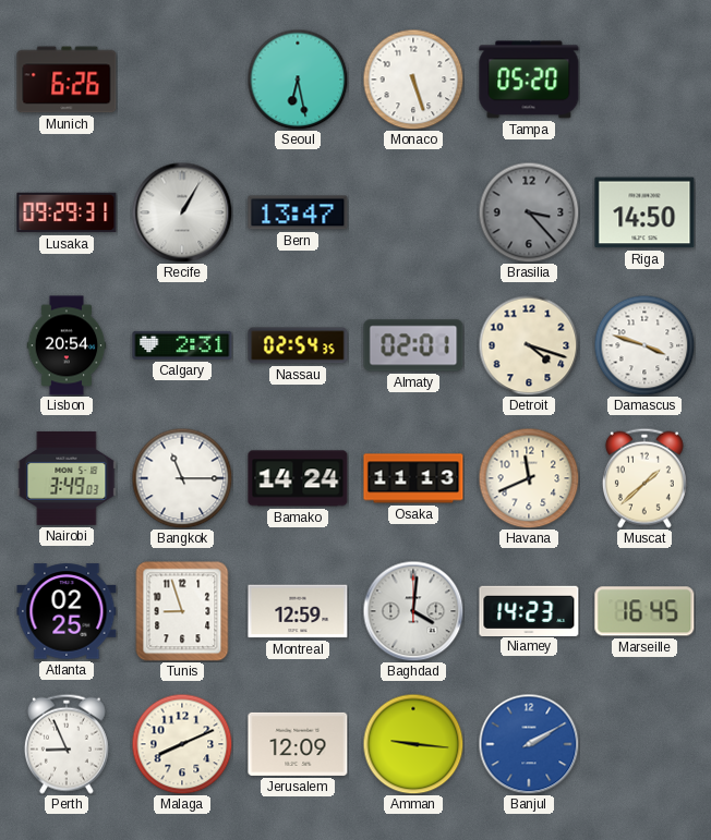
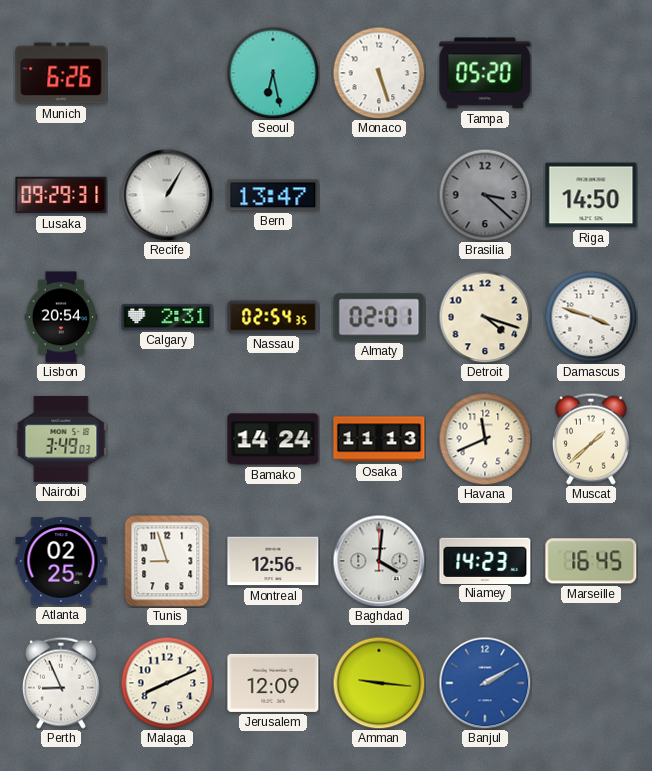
Brasilia: 3:23 -> 3:22
Bangkok: 11:15 -> none
Montreal: 12:59 -> 12:56
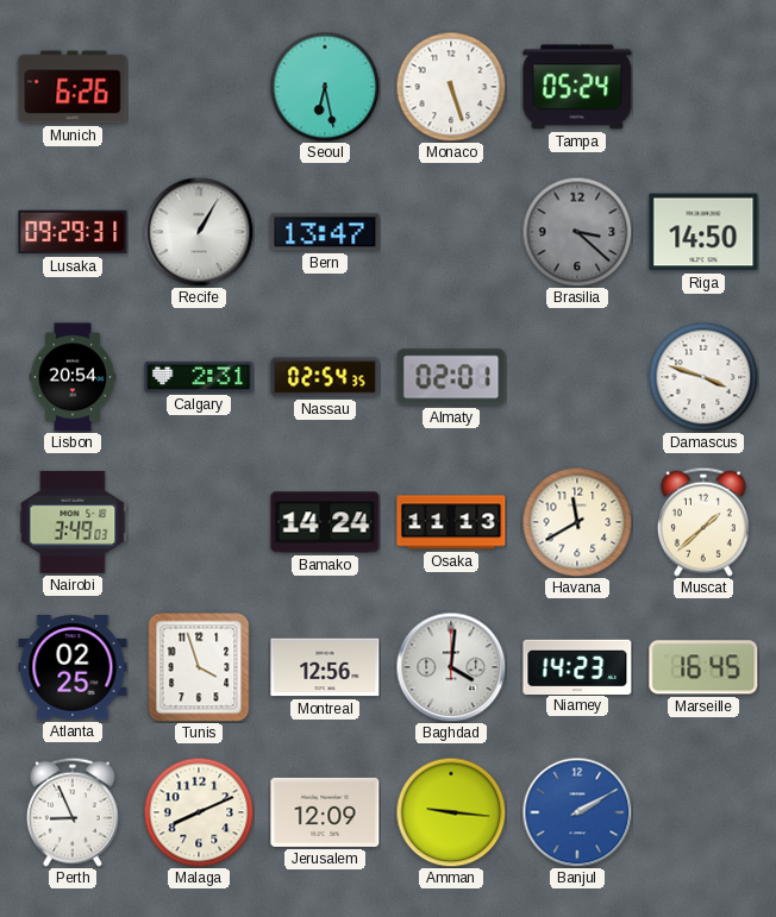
Tampa: 05:20 -> 05:24
Detroit: 4:18 -> none
Havana: 11:41 -> 11:40
Tunis: 8:57 -> 3:57
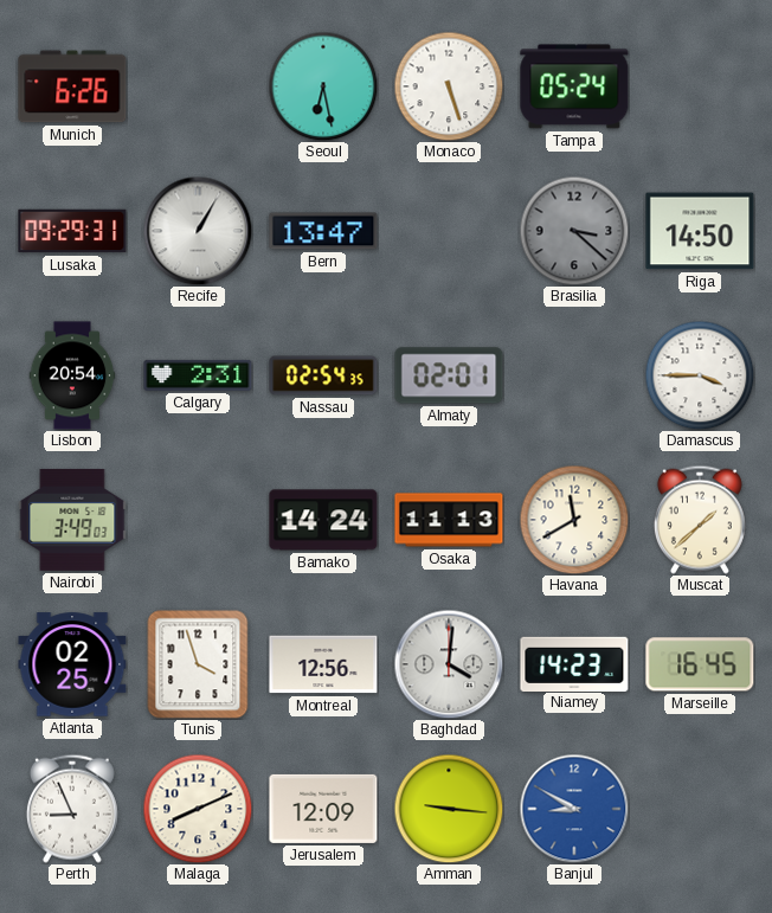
Damascus: 3:48 -> 3:45
Banjul: 2:10 -> 8:50
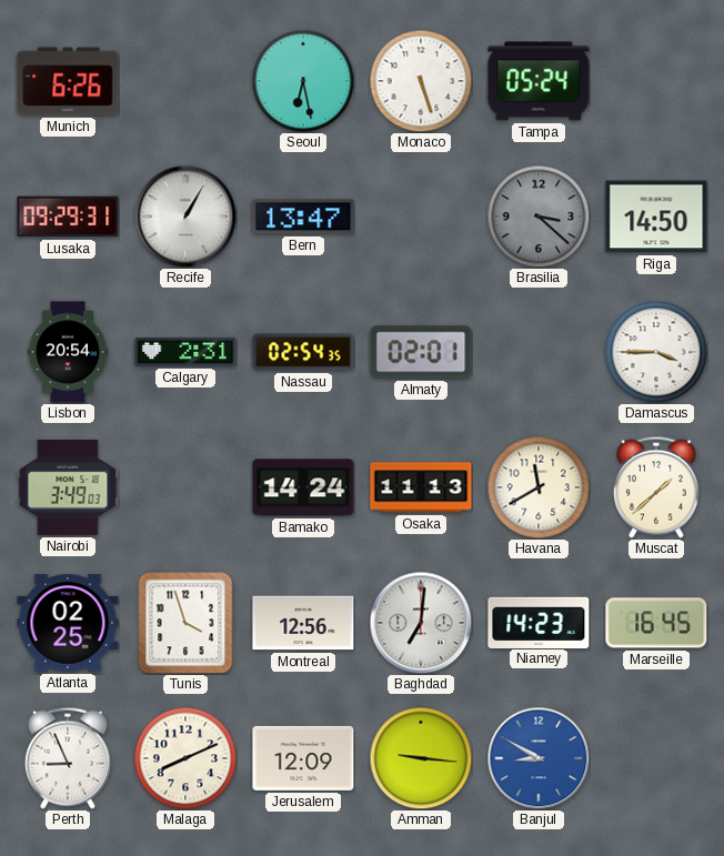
Baghdad: 4:01 -> 7:01
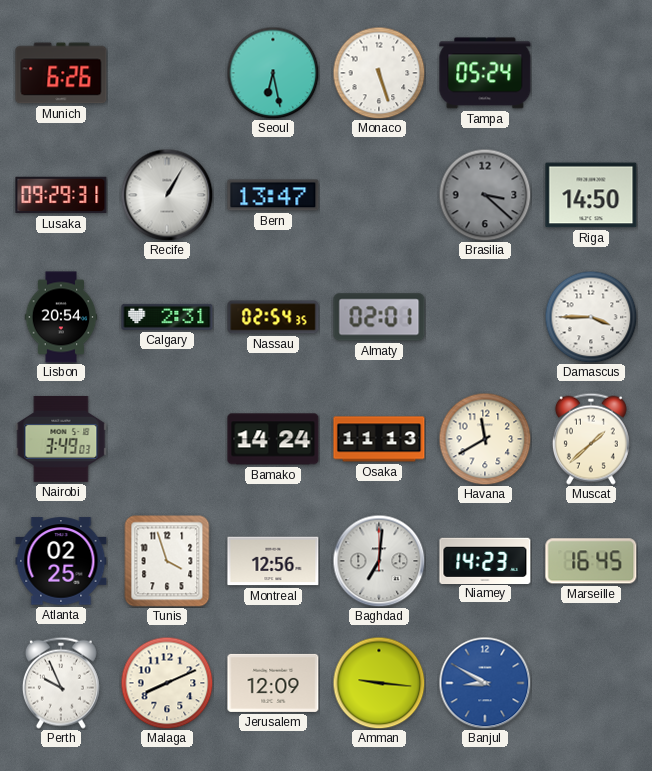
Perth: 8:56 -> 9:56
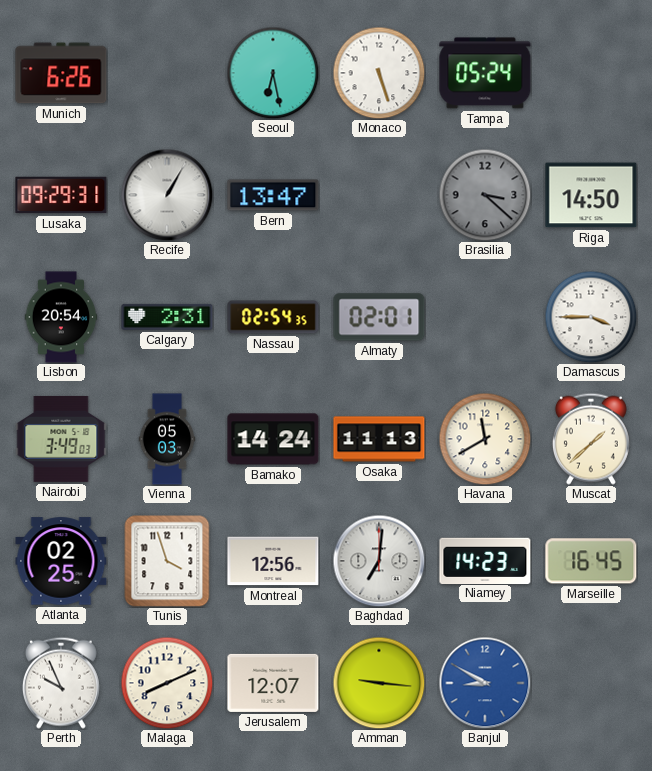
Vienna: none -> 05:03
Jerusalem: 12:09 -> 12:07
